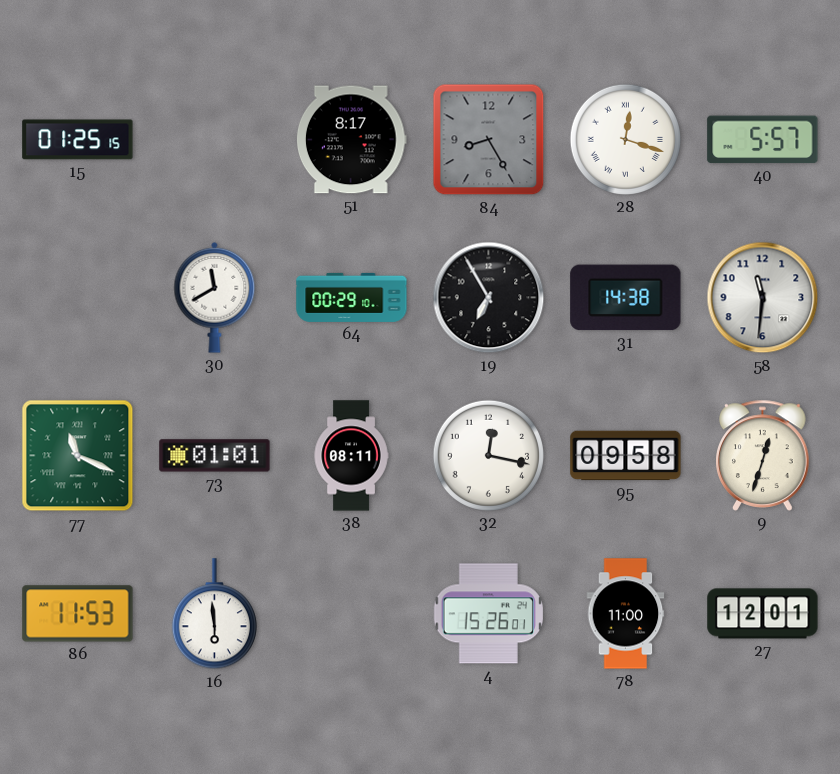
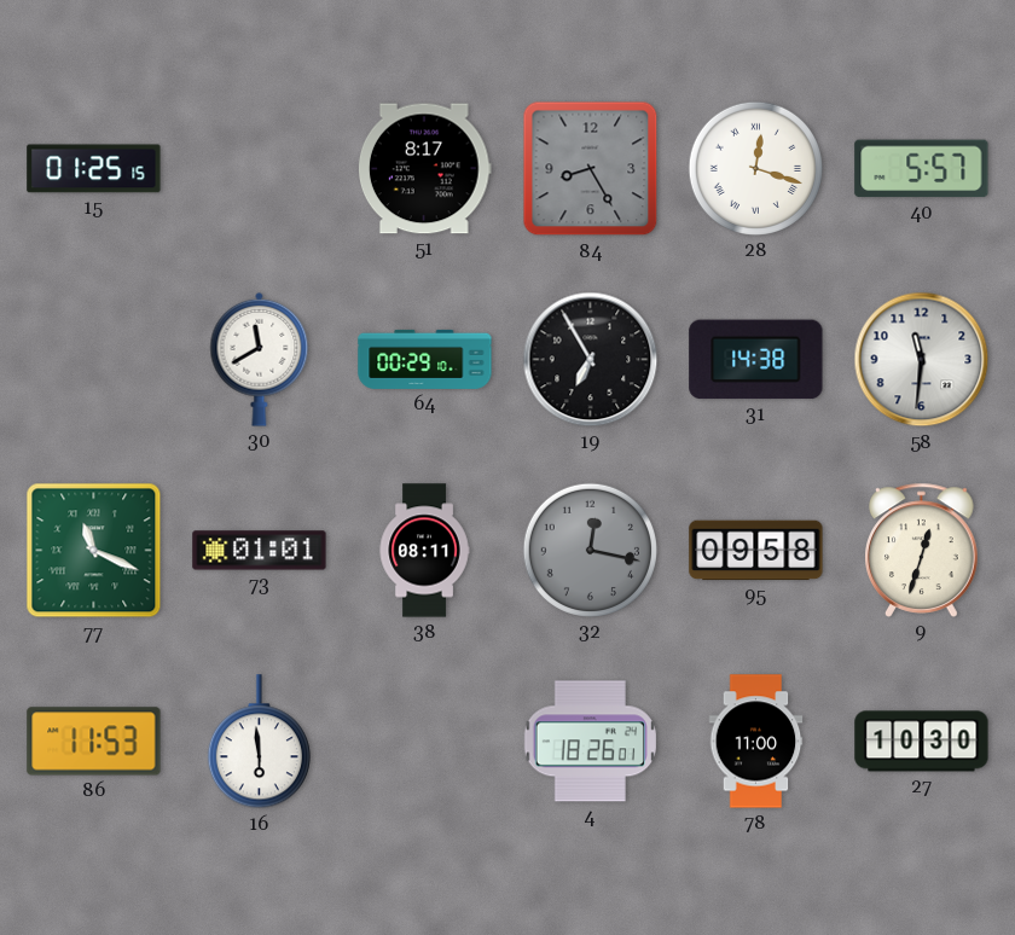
32 dial: white -> grey
4: 15:26 -> 18:26
27: 12:01 -> 10:30
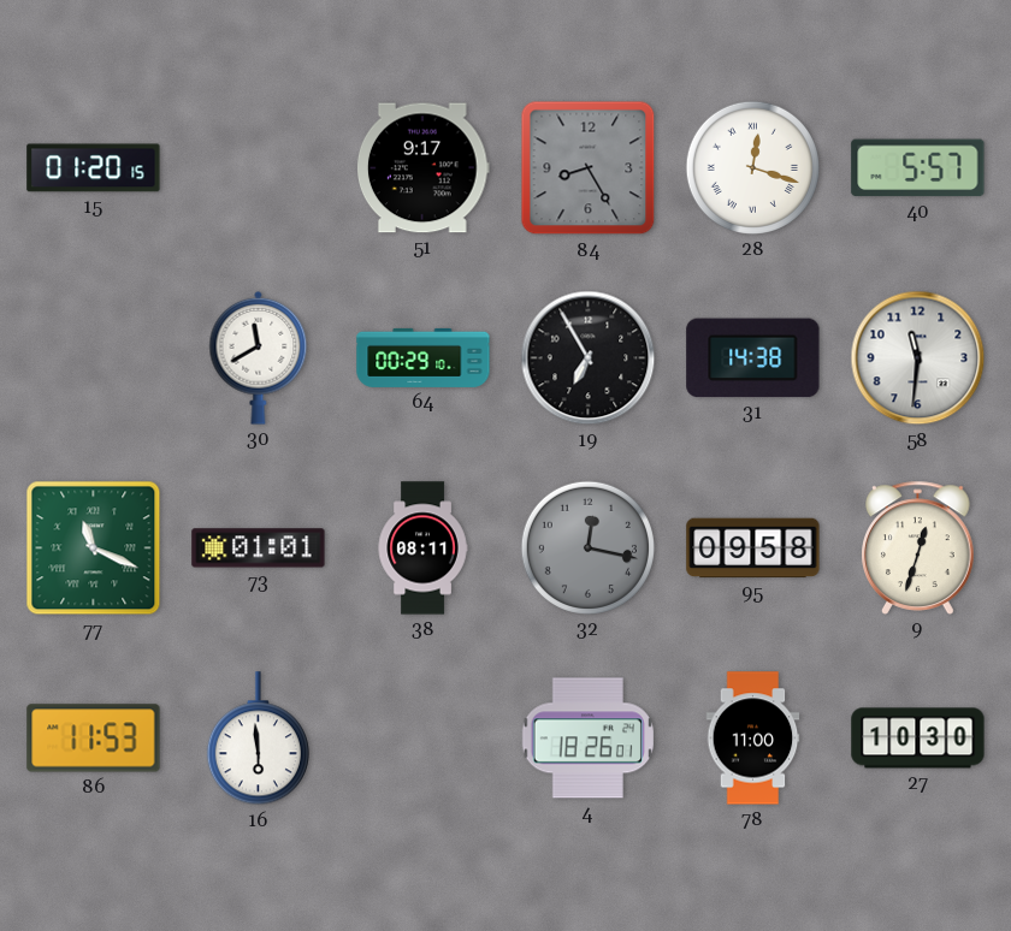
15: 01:25 -> 01:20
51: 8:17 -> 9:17
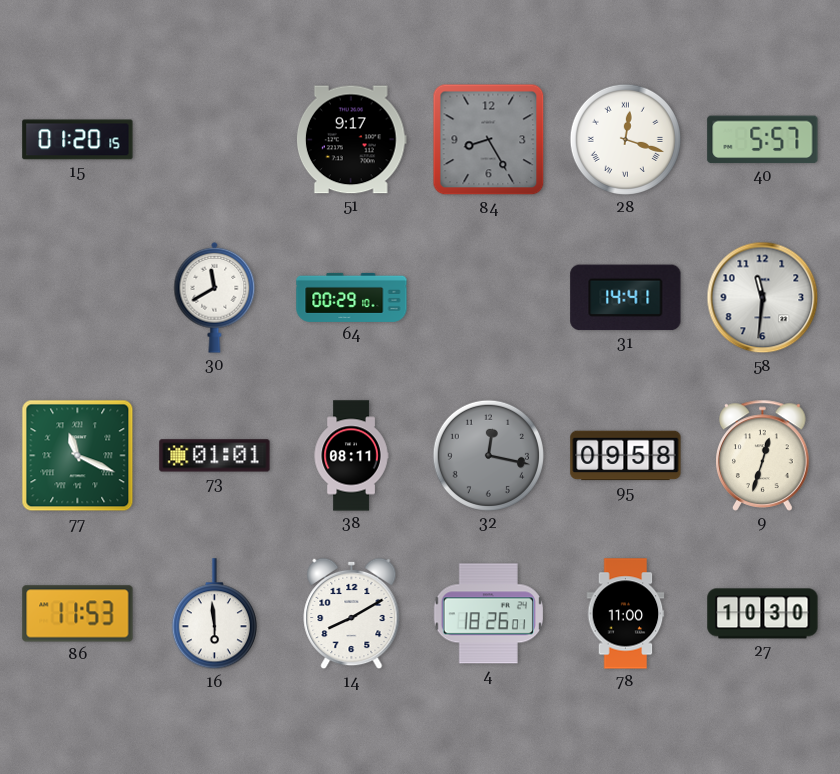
19: 6:55 -> none
31: 14:38 -> 14:41
14: none -> 8:10
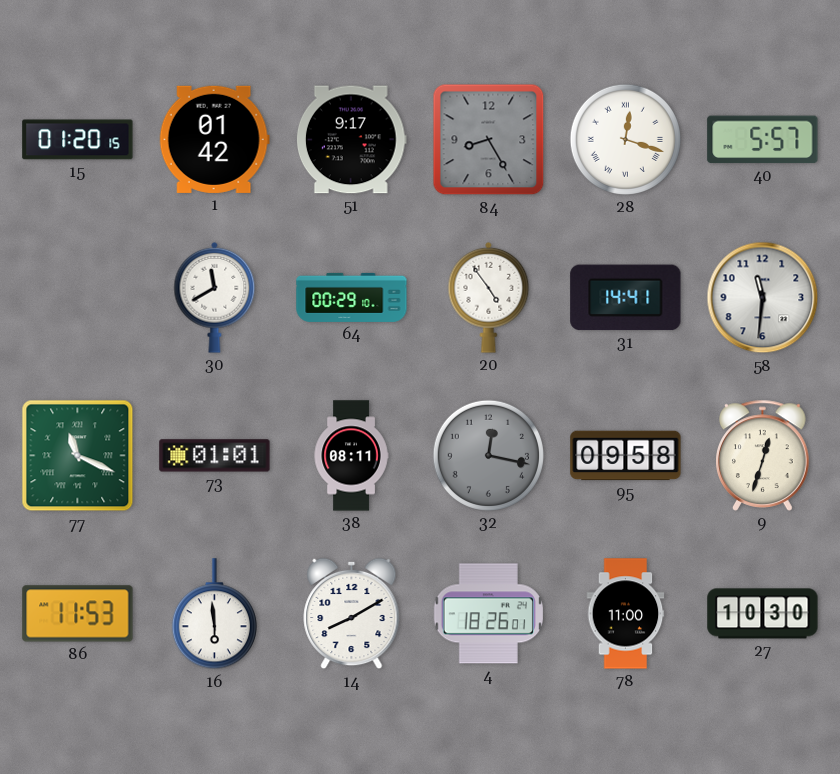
1: none -> 01:42
20: none -> 4:54
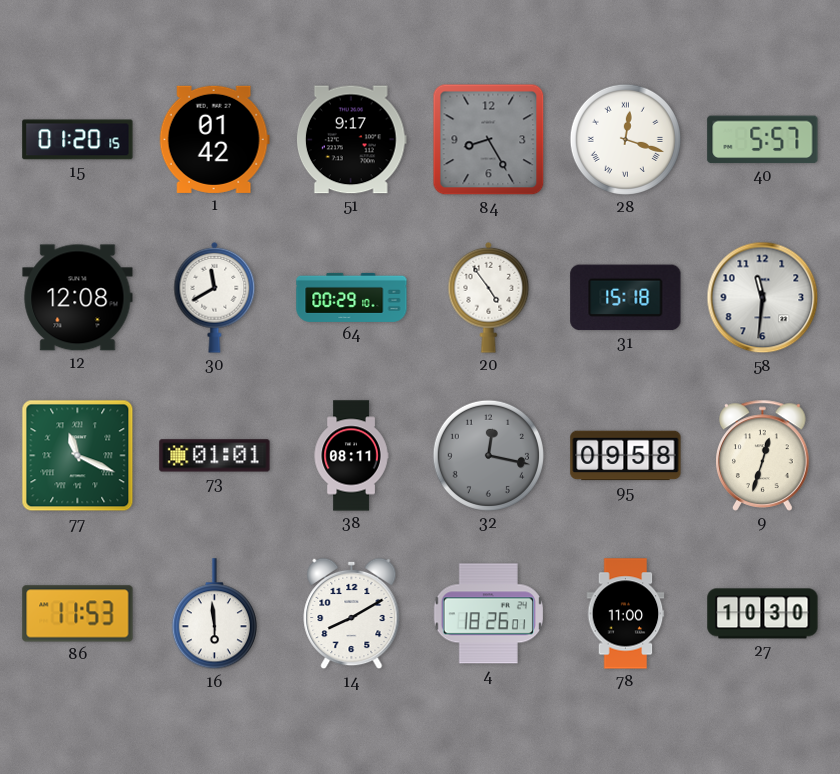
12: none -> 12:08
31: 14:41 -> 15:18
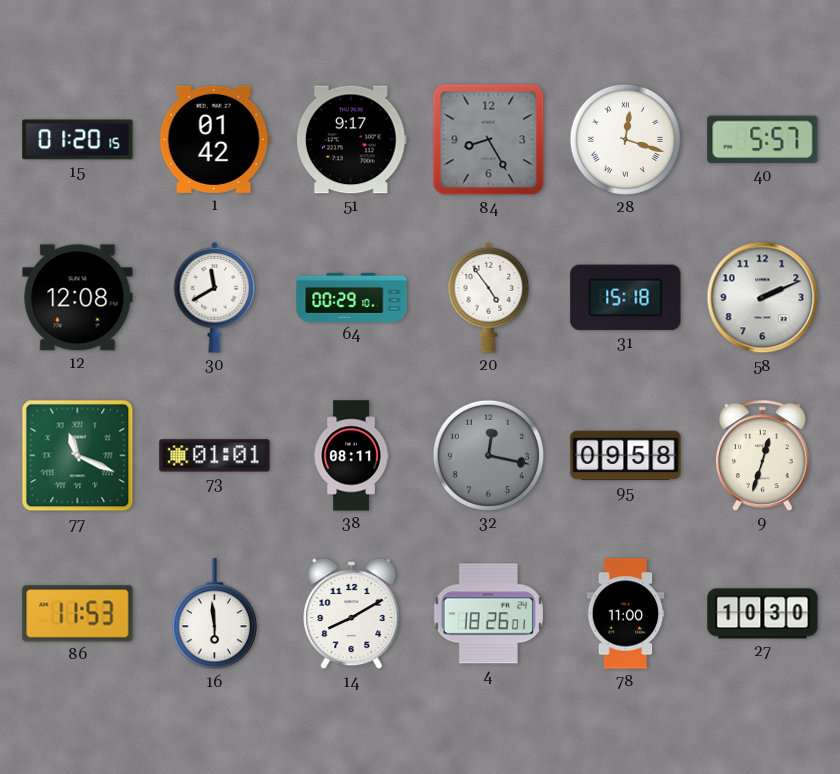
58: 11:31 -> 2:11
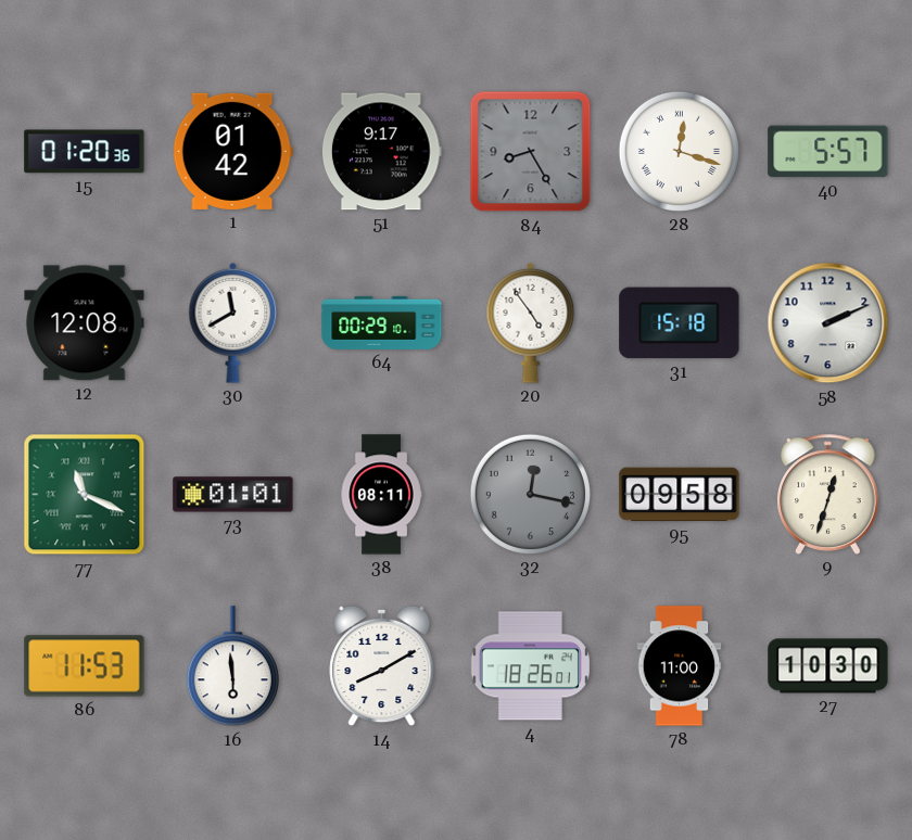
15: 01:20:15 -> 01:20:36
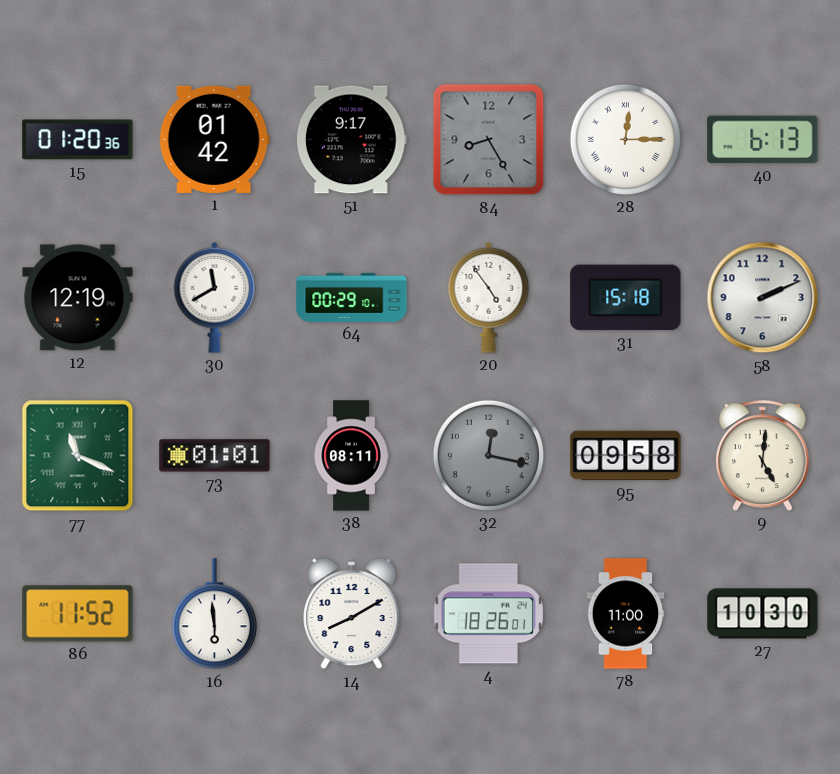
28: 12:18 -> 12:15
40: 5:57 -> 6:13
12: 12:08 -> 12:19
9: 12:33 -> 5:01
86: 11:53 -> 11:52
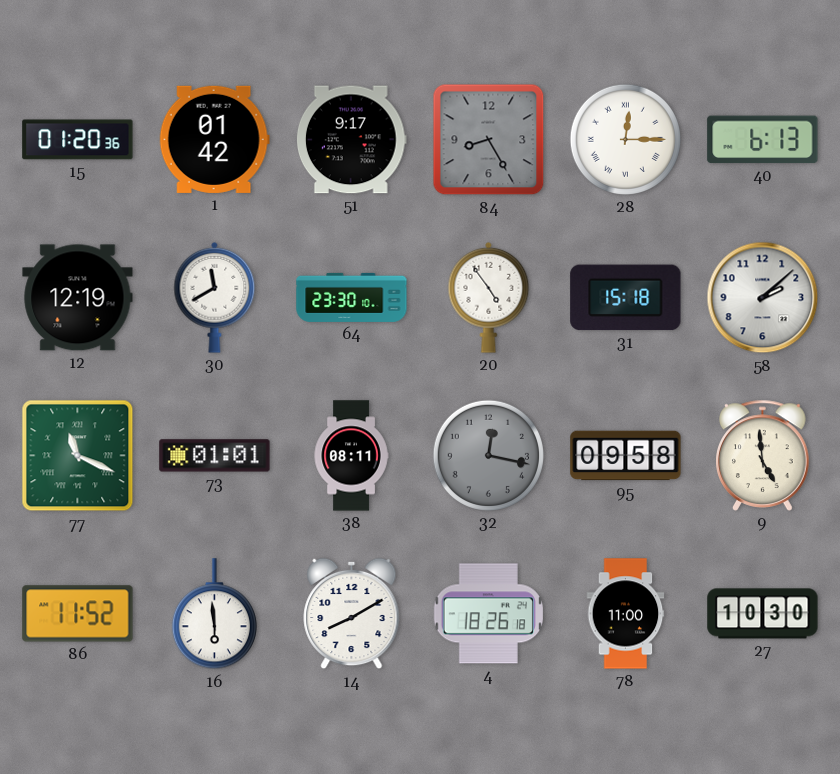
64: 00:29 -> 23:30
58: 2:11 -> 2:08
9: 5:01 -> 4:59
4: 18:26:01 -> 18:26:18
